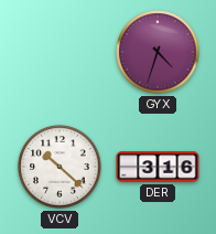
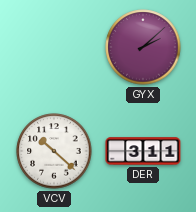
GYX: 4:33 -> 2:08
DER: 3:16 -> 3:11
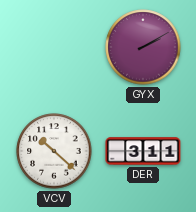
GYX: 2:08 -> 2:10
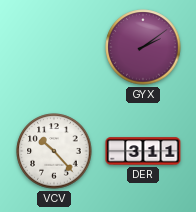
GYX: 2:10 -> 2:09
VCV: 10:22 -> 10:23
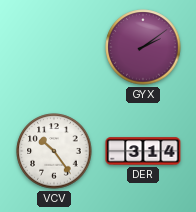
VCV: 10:23 -> 10:24
DER: 3:11 -> 3:14
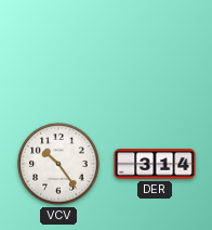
GYX: 2:09 -> none
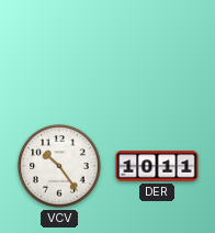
DER: 3:14 -> 10:11
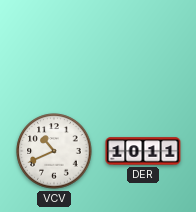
VCV: 10:24 -> 10:41
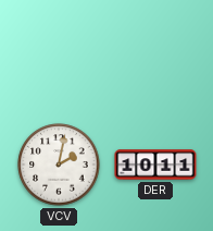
VCV: 10:41 -> 2:02
